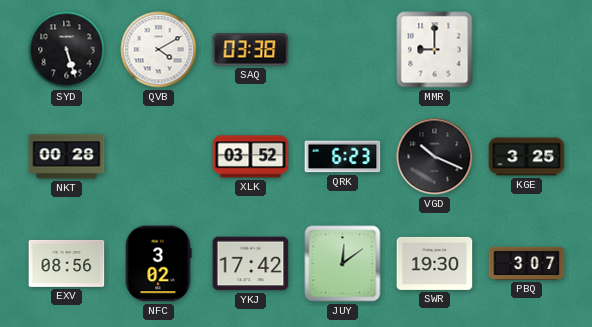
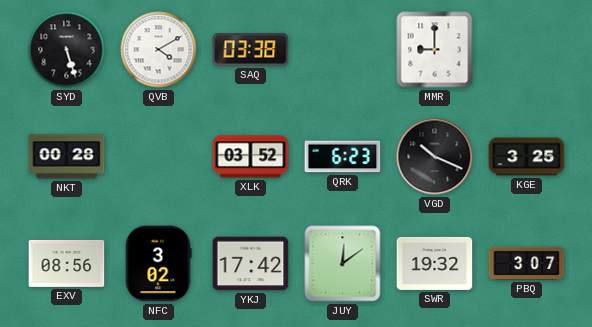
SWR: 19:30 -> 19:32
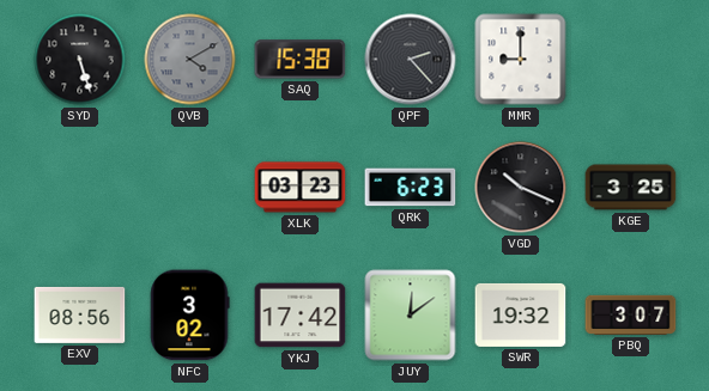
QVB dial: white -> grey
SAQ: 03:38 -> 15:38
QPF: none -> 2:23
NKT: 00:28 -> none
XLK: 03:52 -> 03:23
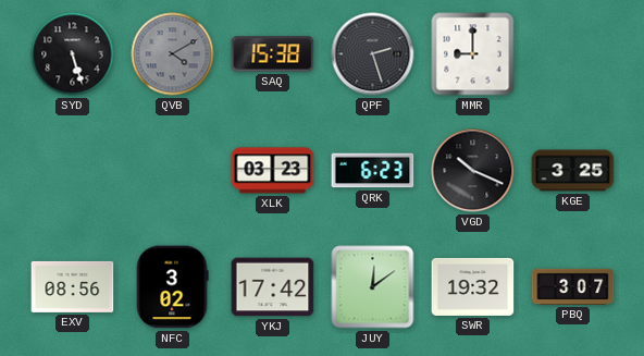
QPF: 2:23 -> 2:27
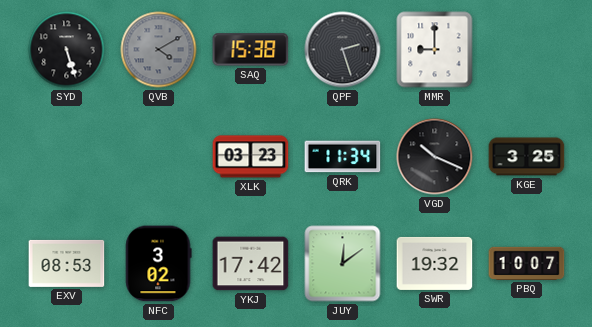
QRK: 6:23 -> 11:34
EXV: 08:56 -> 08:53
PBQ: 3:07 -> 10:07
